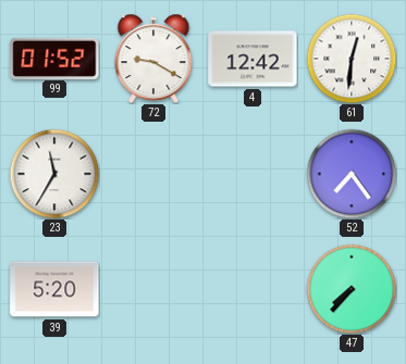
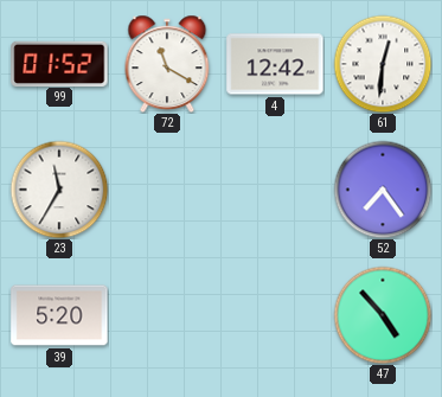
72: 9:20 -> 11:20
47: 7:37 -> 4:53
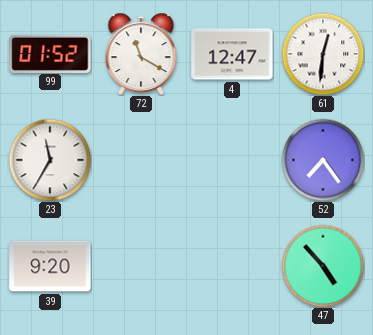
4: 12:42 -> 12:47
39: 5:20 -> 9:20
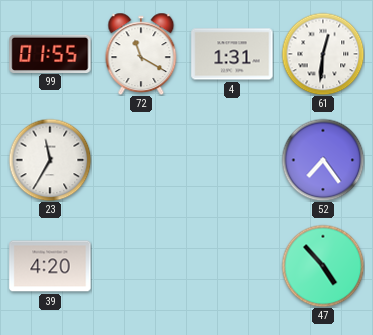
99: 01:52 -> 01:55
4: 12:47 -> 1:31
39: 9:20 -> 4:20
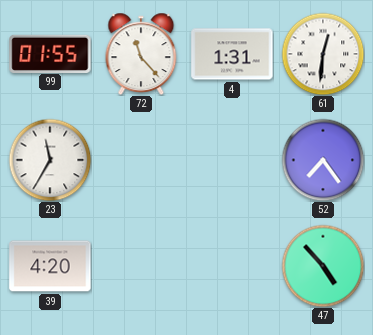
72: 11:20 -> 11:23
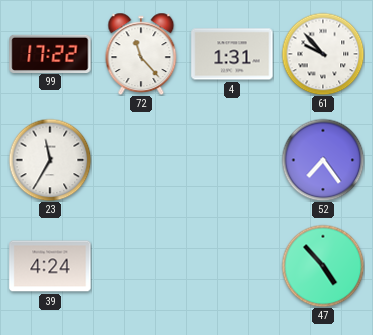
99: 01:55 -> 17:22
61: 12:31 -> 9:53
39: 4:20 -> 4:24
